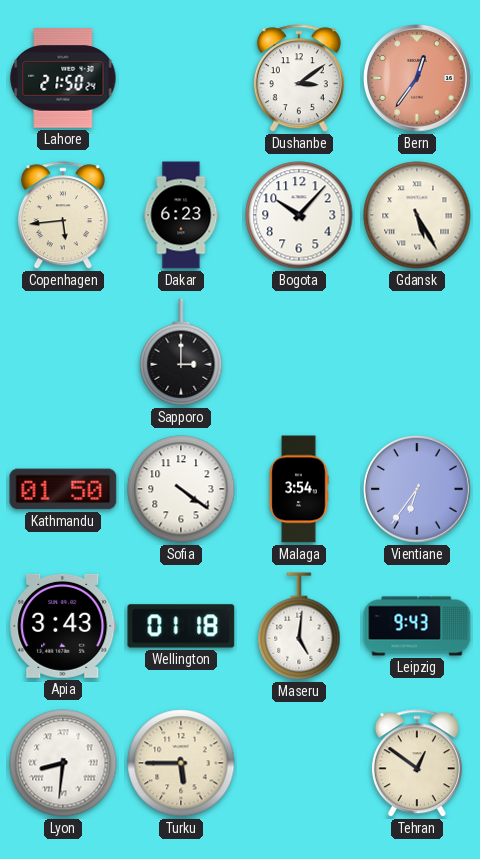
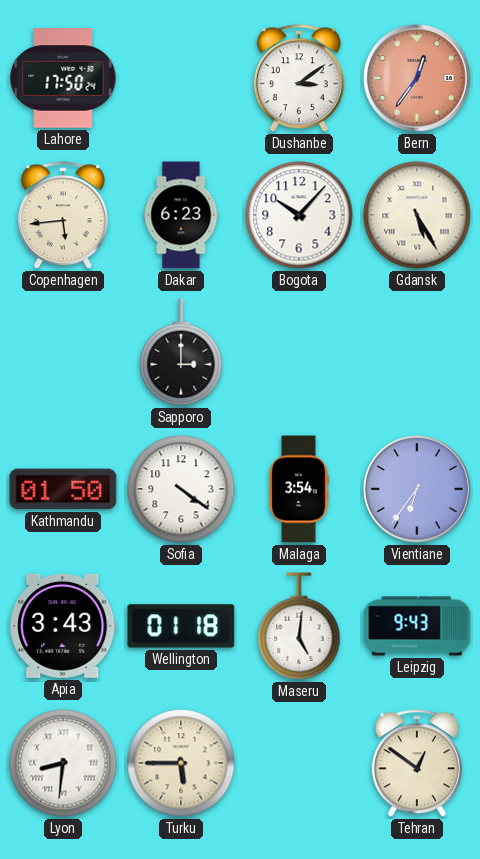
Lahore: 21:50 -> 17:50
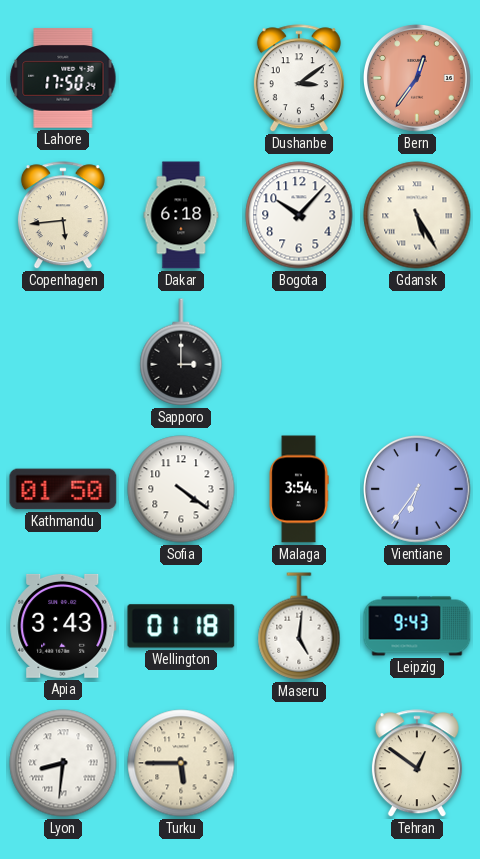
Dakar: 6:23 -> 6:18
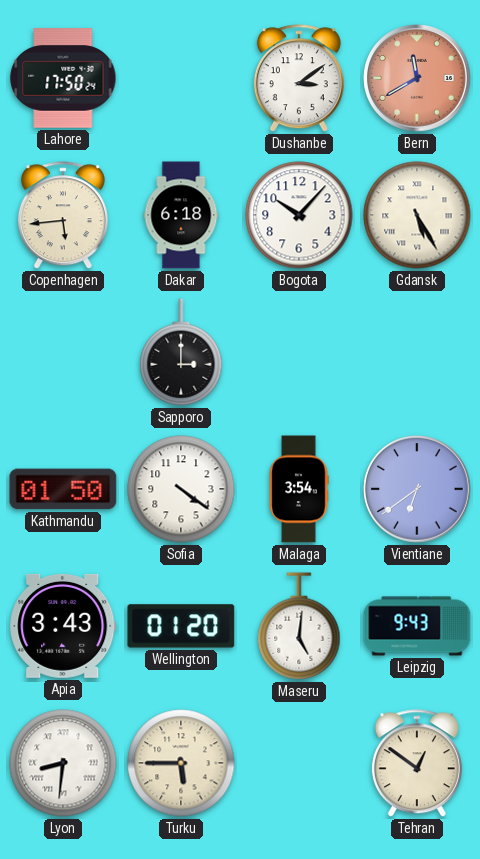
Bern: 12:36 -> 11:40
Vientiane: 6:36 -> 6:39
Wellington: 01:18 -> 01:20
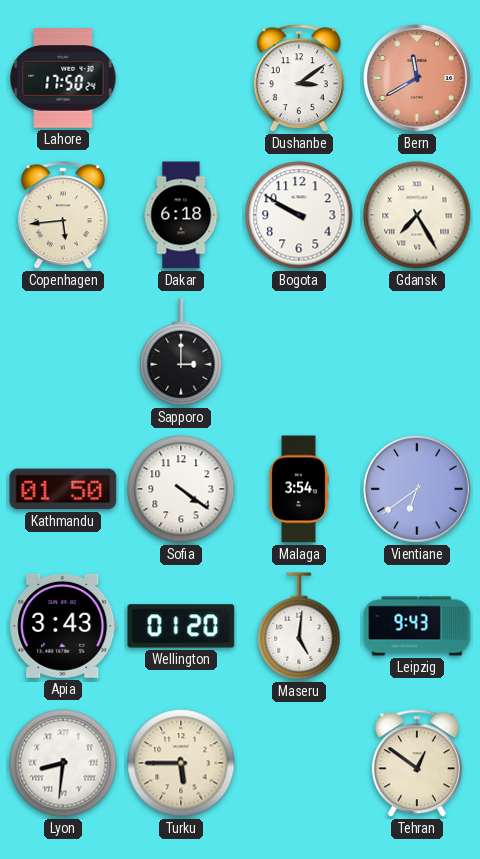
Bogota: 10:07 -> 9:50
Gdansk: 5:25 -> 7:25
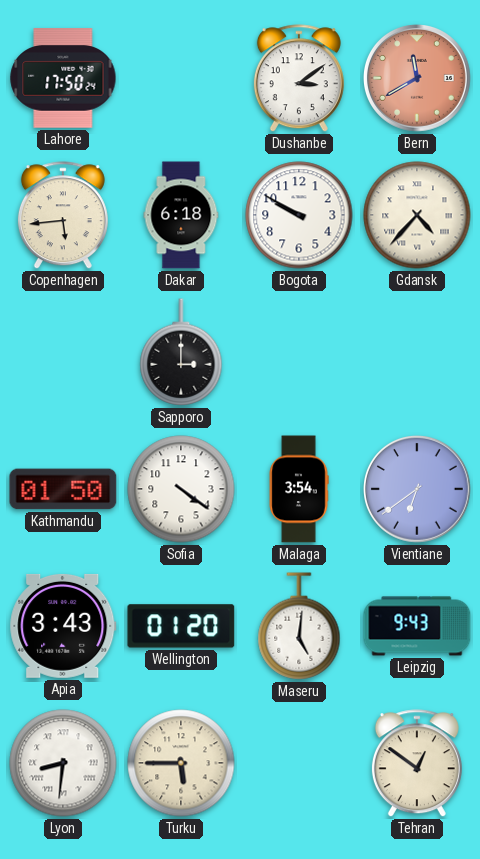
Gdansk: 7:25 -> 4:37
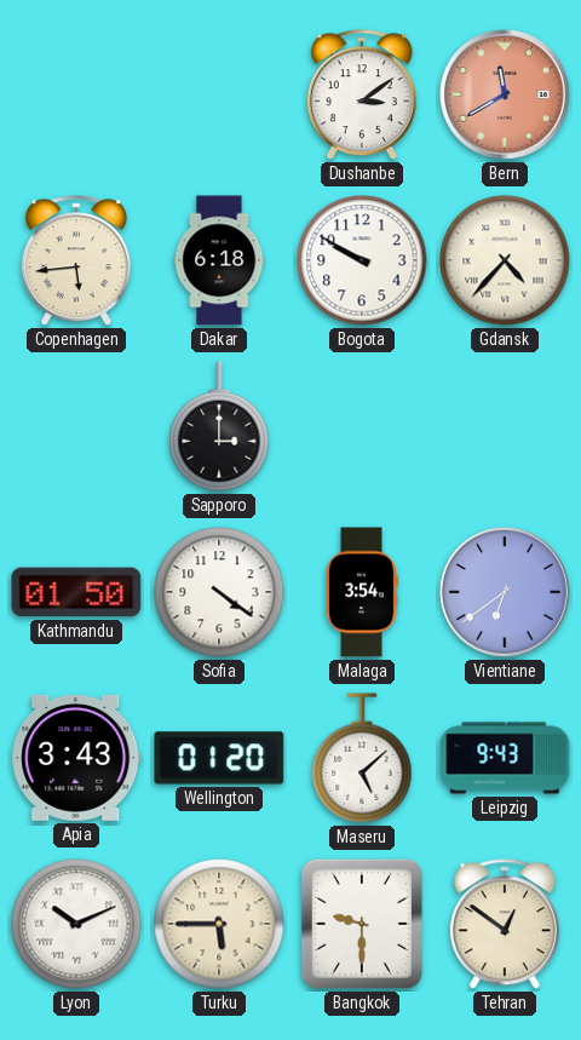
Lahore: 17:50 -> none
Maseru: 5:01 -> 5:08
Lyon: 8:31 -> 10:11
Bangkok: none -> 9:30
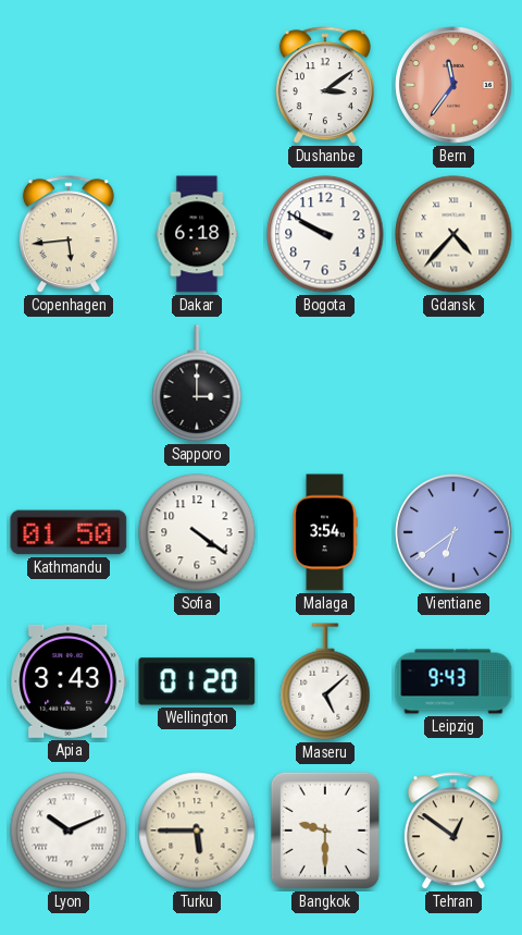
Bern: 11:40 -> 11:36
